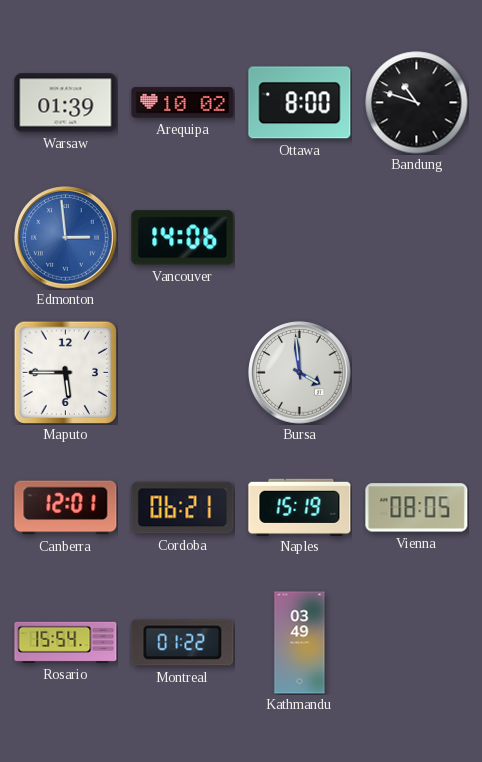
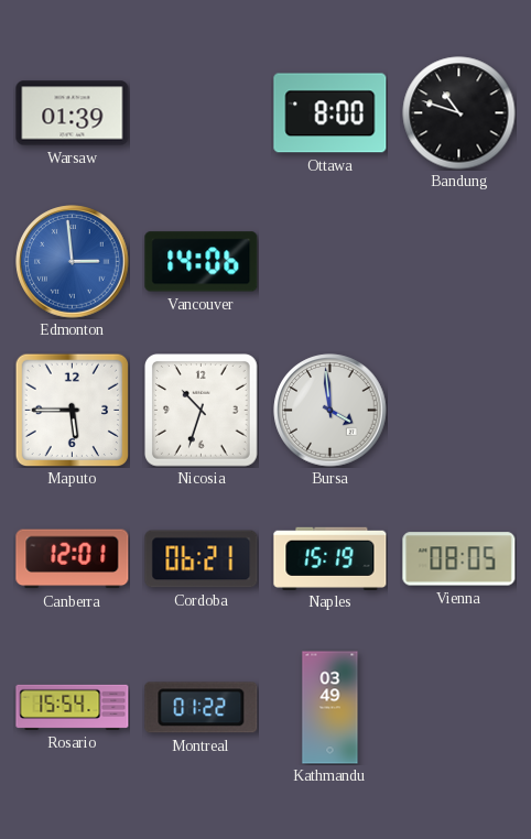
Arequipa: 10:02 -> none
Nicosia: none -> 10:33
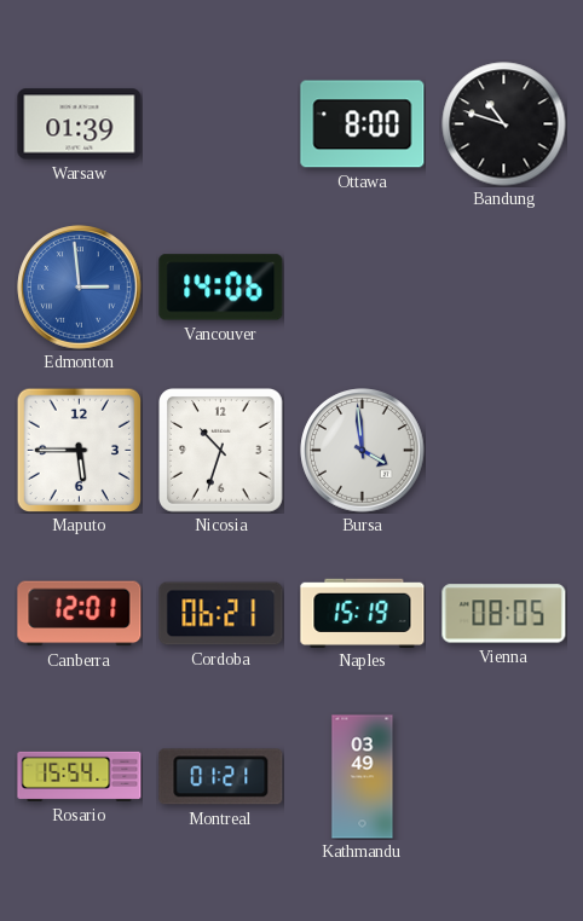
Montreal: 01:22 -> 01:21
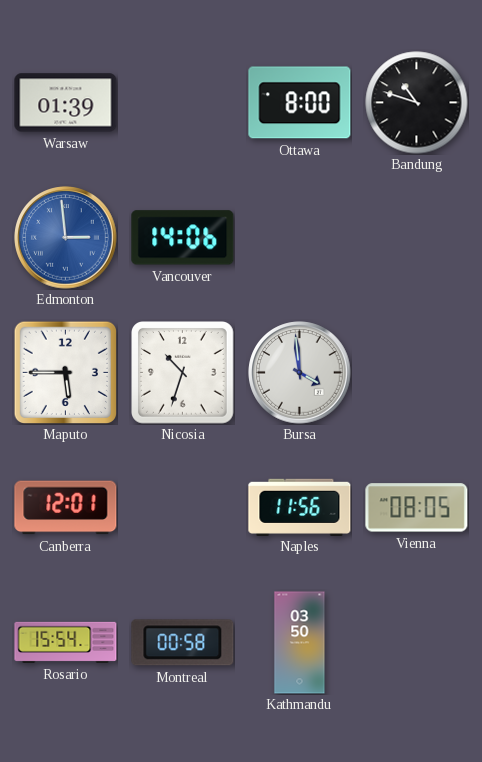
Cordoba: 06:21 -> none
Naples: 15:19 -> 11:56
Montreal: 01:21 -> 00:58
Kathmandu: 03:49 -> 03:50
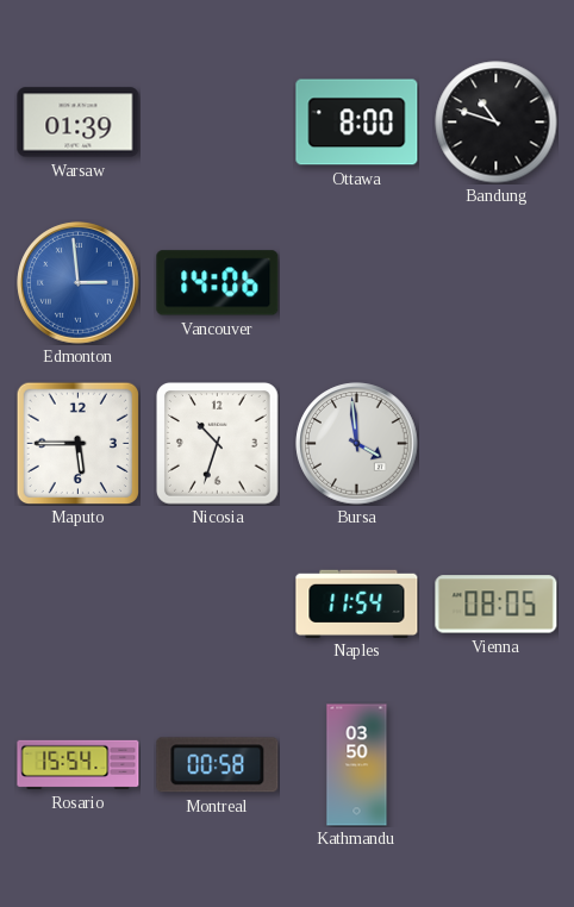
Canberra: 12:01 -> none
Naples: 11:56 -> 11:54
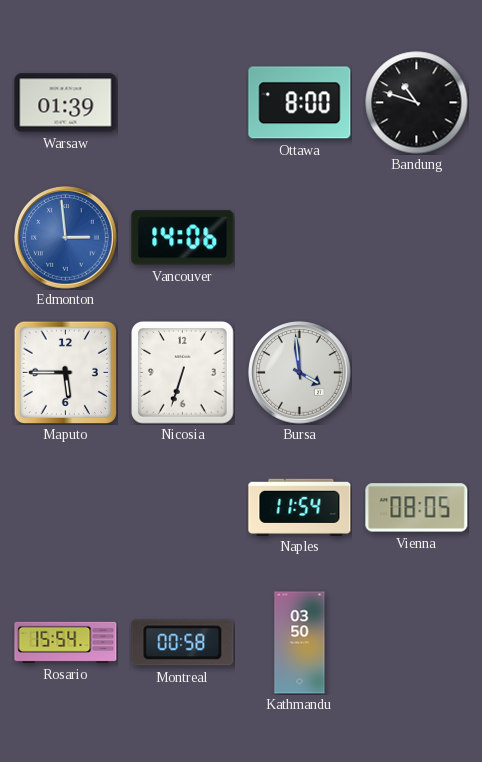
Nicosia: 10:33 -> 6:33
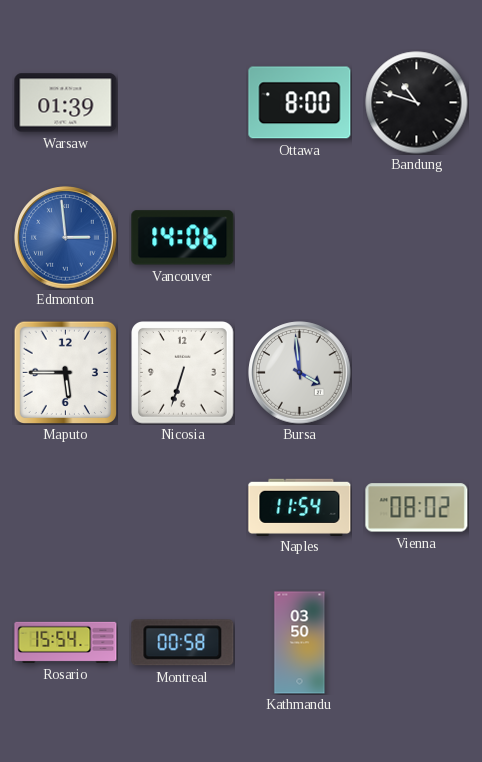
Vienna: 08:05 -> 08:02
